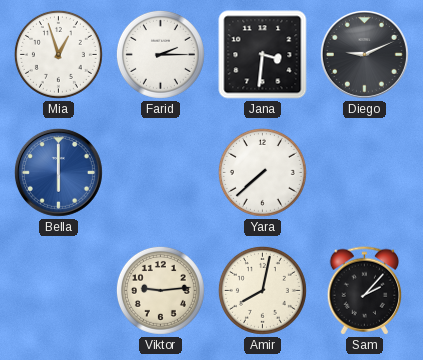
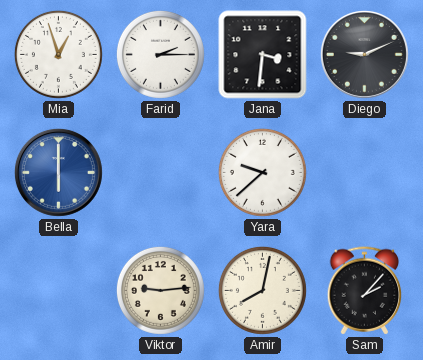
Yara: 7:38 -> 9:38
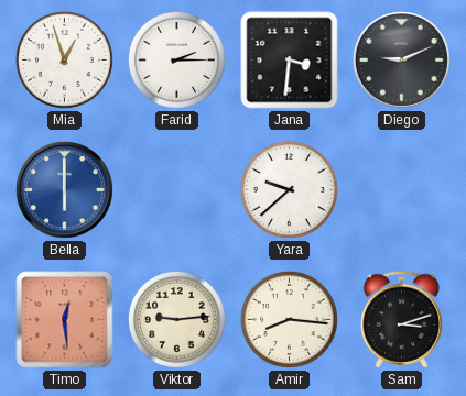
Timo: none -> 12:29
Amir: 8:02 -> 8:16
Sam: 2:07 -> 3:12
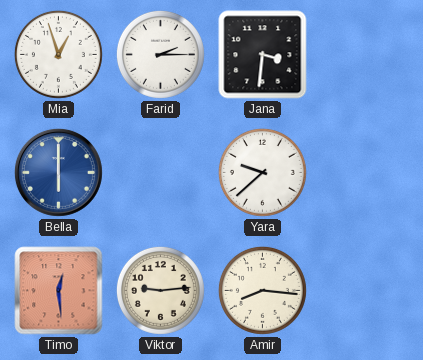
Diego: 9:11 -> none
Sam: 3:12 -> none
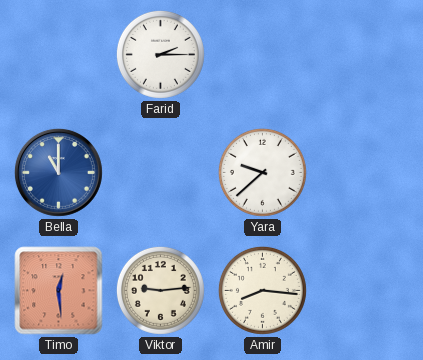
Mia: 12:57 -> none
Jana: 3:31 -> none
Bella: 6:00 -> 11:00
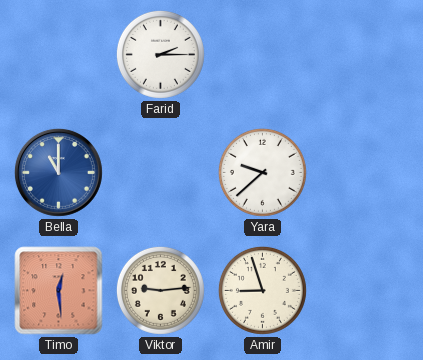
Amir: 8:16 -> 8:57
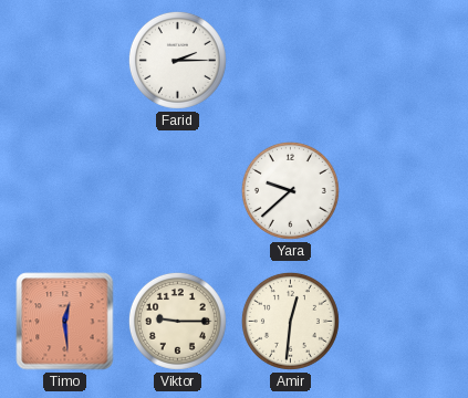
Bella: 11:00 -> none
Viktor: 9:14 -> 9:15
Amir: 8:57 -> 12:31
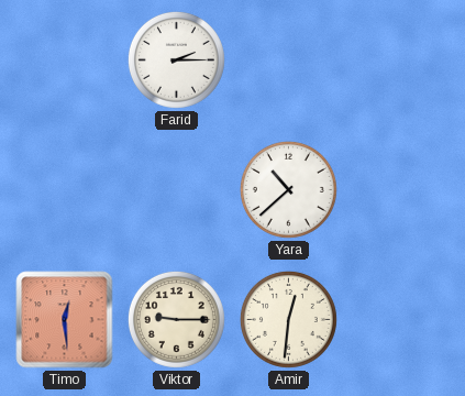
Yara: 9:38 -> 10:38
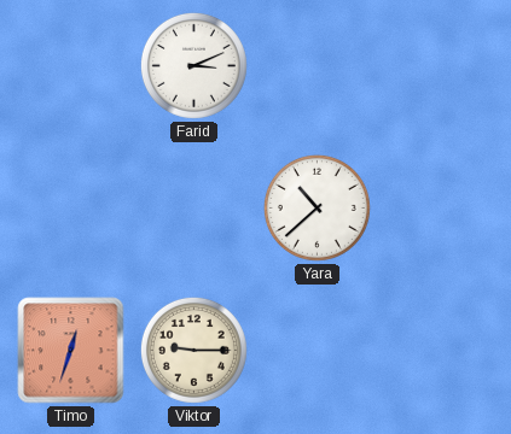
Farid: 2:15 -> 3:11
Timo: 12:29 -> 12:33
Amir: 12:31 -> none
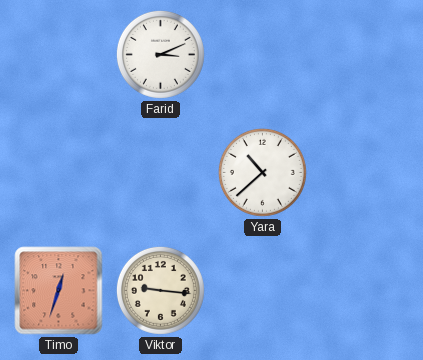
Viktor: 9:15 -> 9:16
